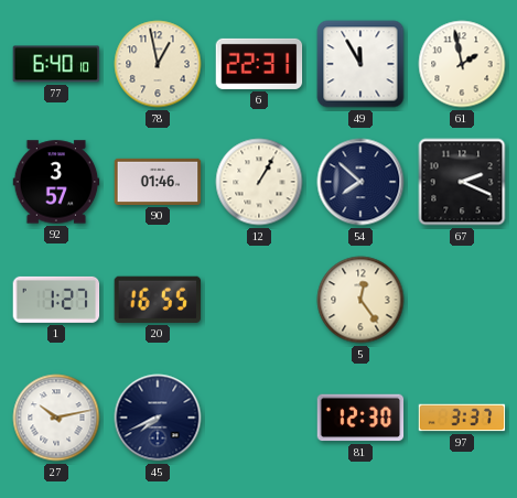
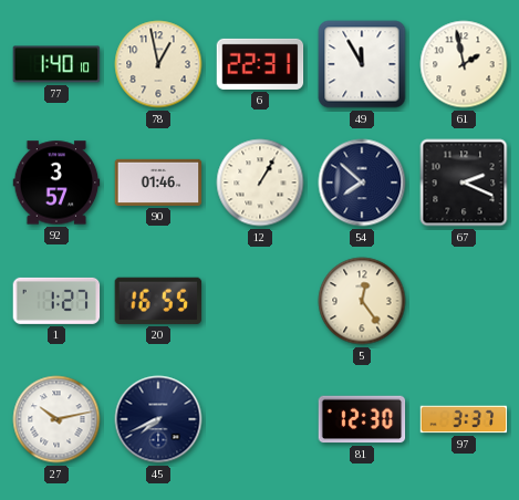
77: 6:40 -> 1:40
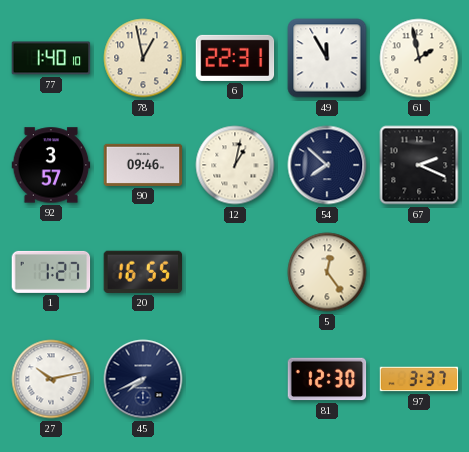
90: 01:46 -> 09:46
12: 1:05 -> 1:02
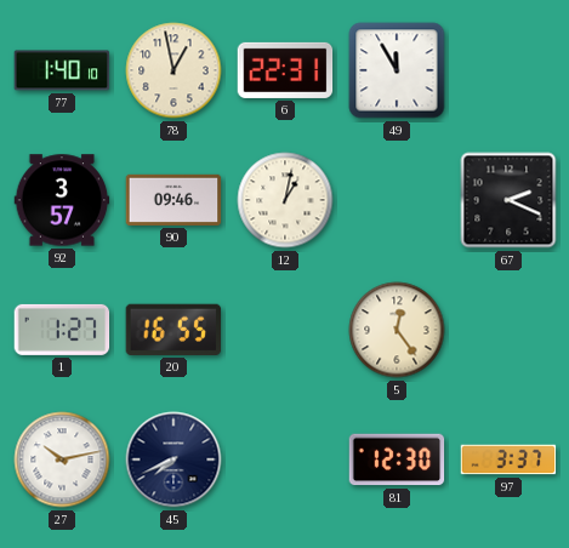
61: 1:58 -> none
54: 7:52 -> none
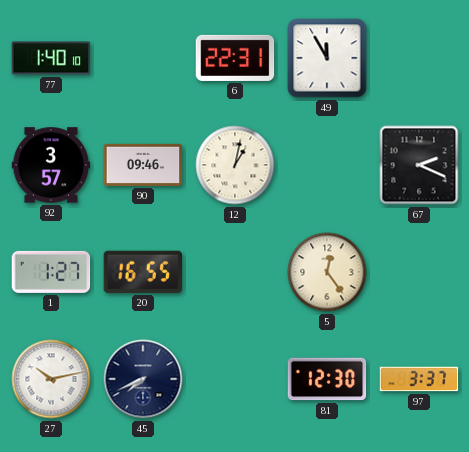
78: 12:58 -> none
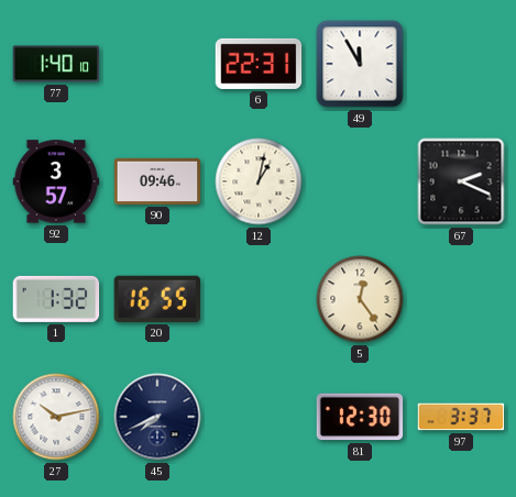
1: 1:27 -> 1:32
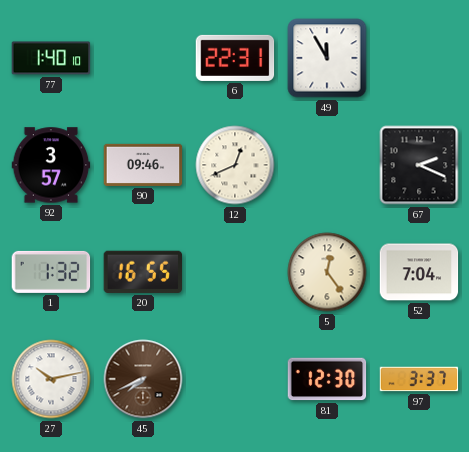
12: 1:02 -> 12:41
52: none -> 7:04
45 dial: navy -> brown
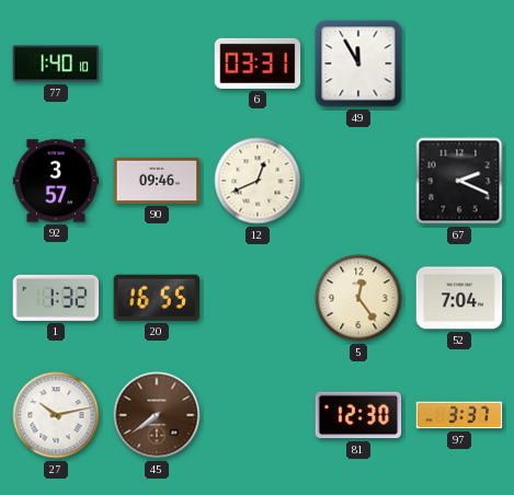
6: 22:31 -> 03:31
45: 7:41 -> 7:39
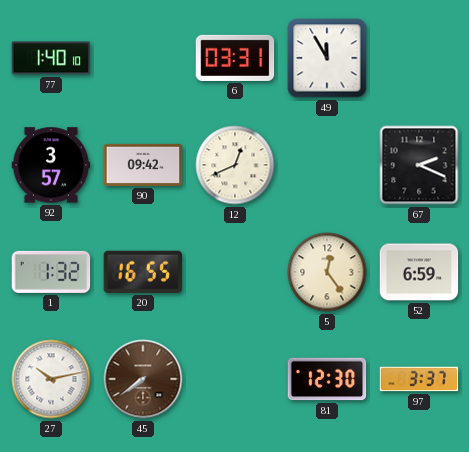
90: 09:46 -> 09:42
52: 7:04 -> 6:59
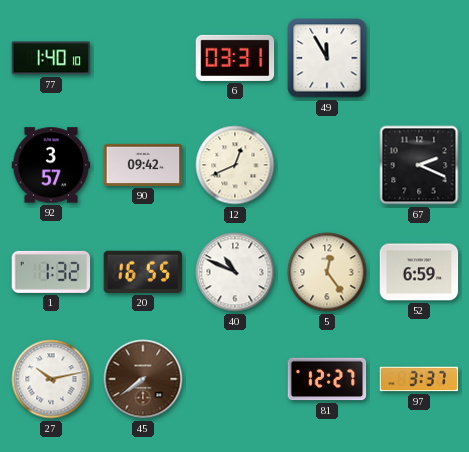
40: none -> 10:49
81: 12:30 -> 12:27
